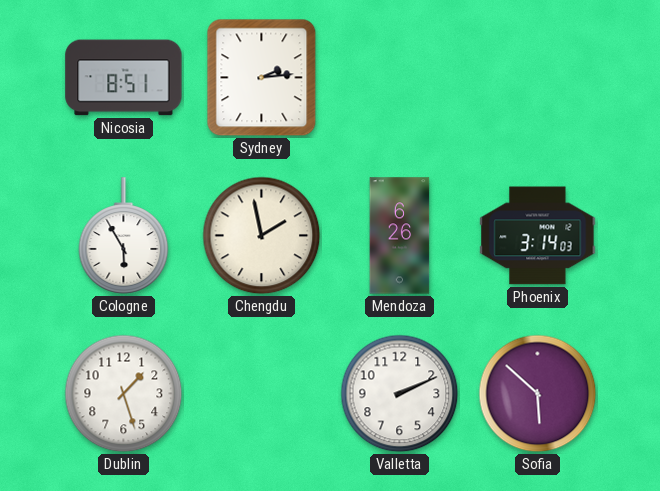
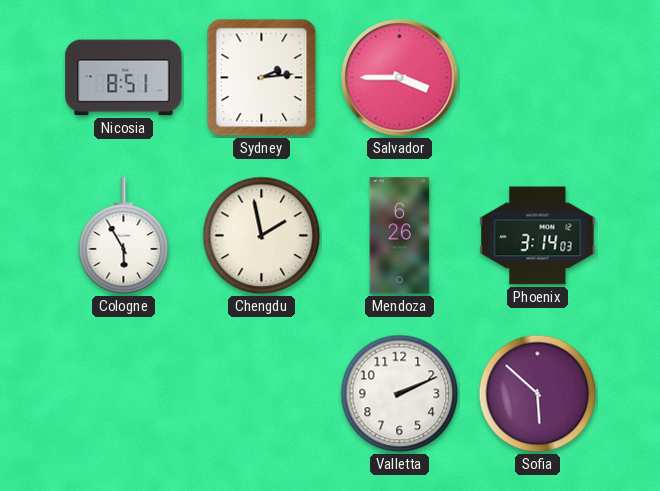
Salvador: none -> 3:45
Dublin: 1:27 -> none
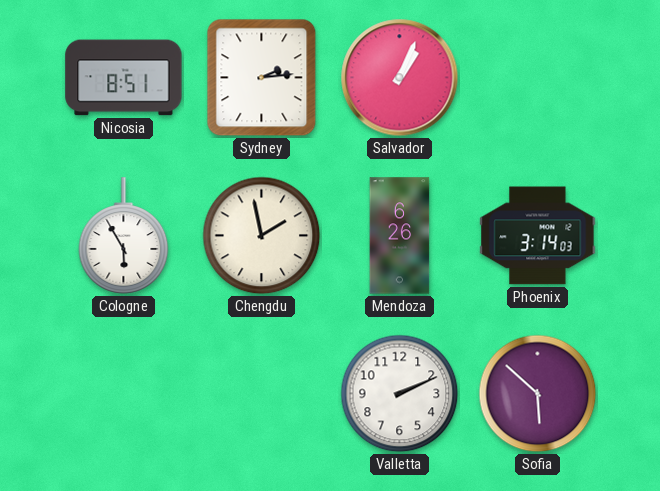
Salvador: 3:45 -> 1:04
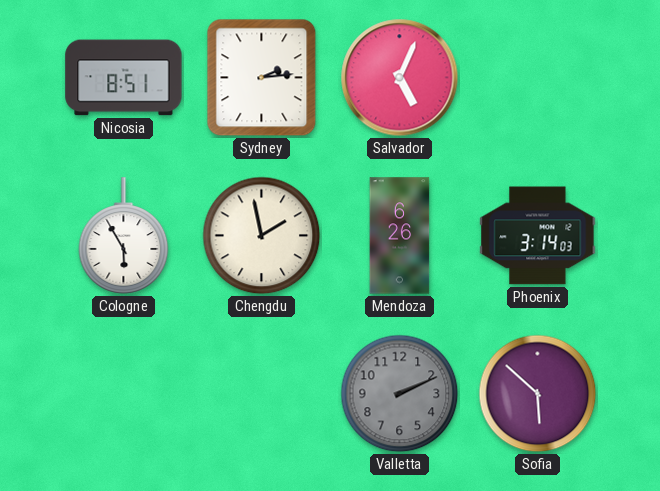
Salvador: 1:04 -> 5:04
Valletta dial: white -> grey
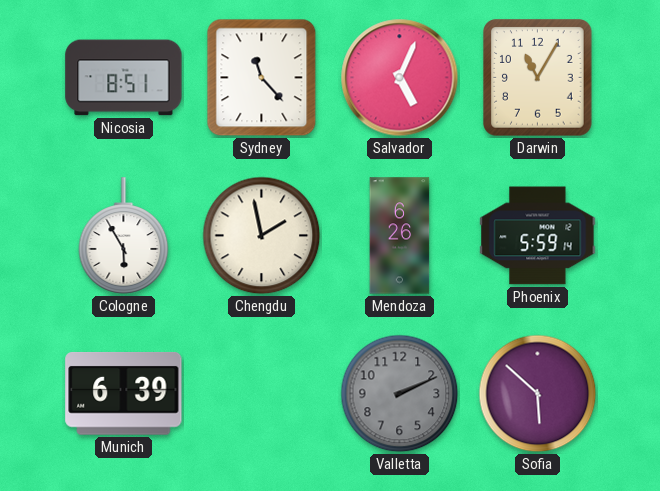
Sydney: 2:14 -> 11:23
Darwin: none -> 11:05
Phoenix: 3:14 -> 5:59
Munich: none -> 6:39
